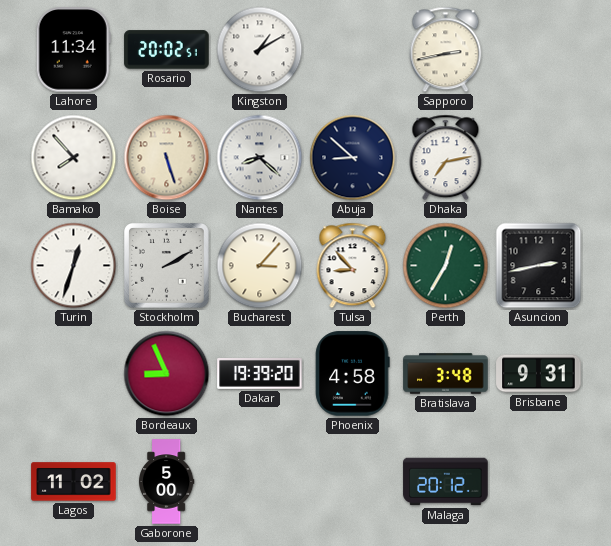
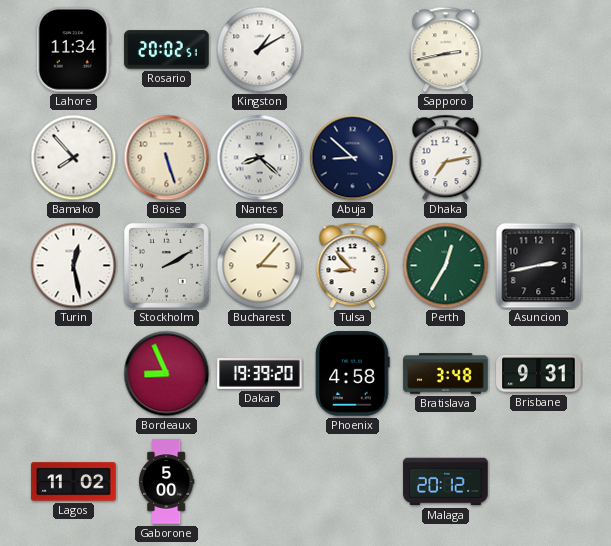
Turin: 12:33 -> 12:28
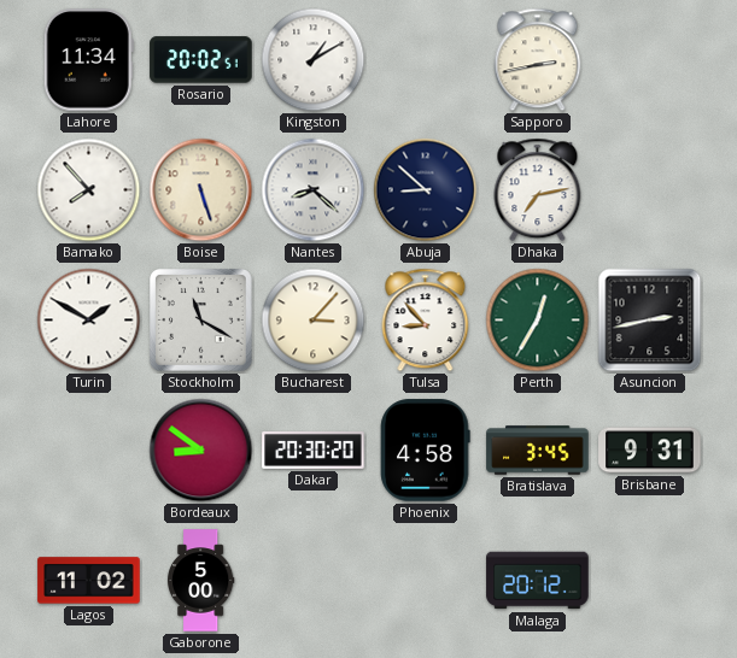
Turin: 12:28 -> 1:50
Stockholm: 2:10 -> 11:20
Bordeaux: 8:56 -> 8:51
Dakar: 19:39 -> 20:30
Bratislava: 3:48 -> 3:45
